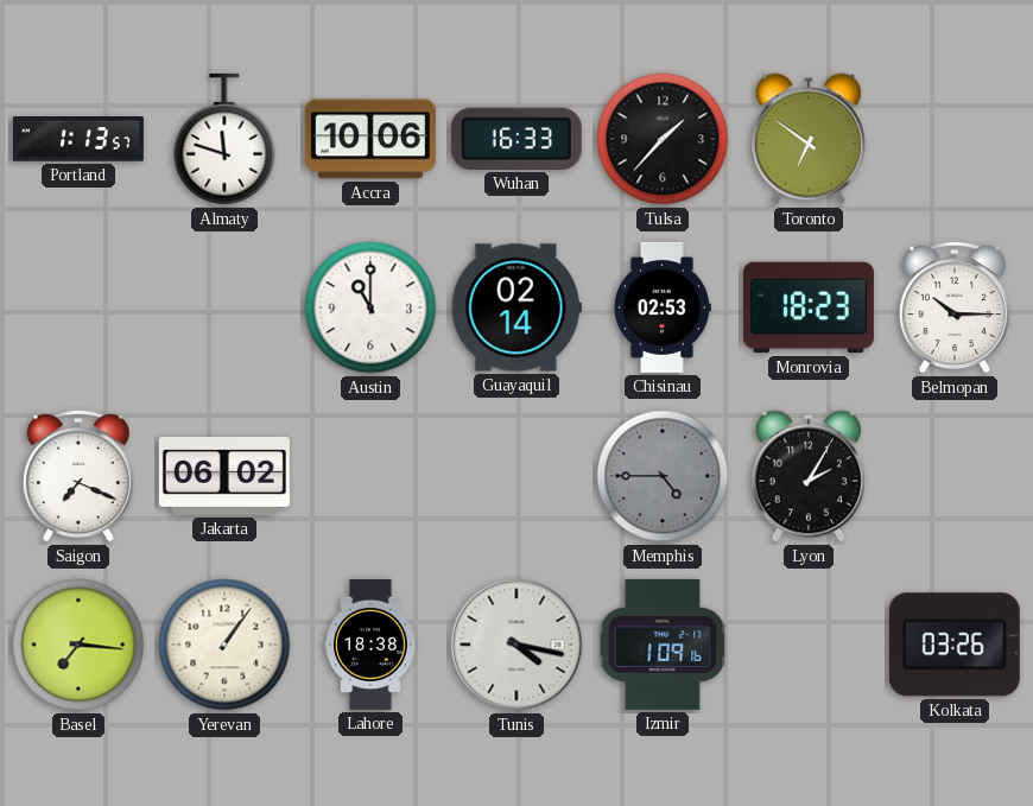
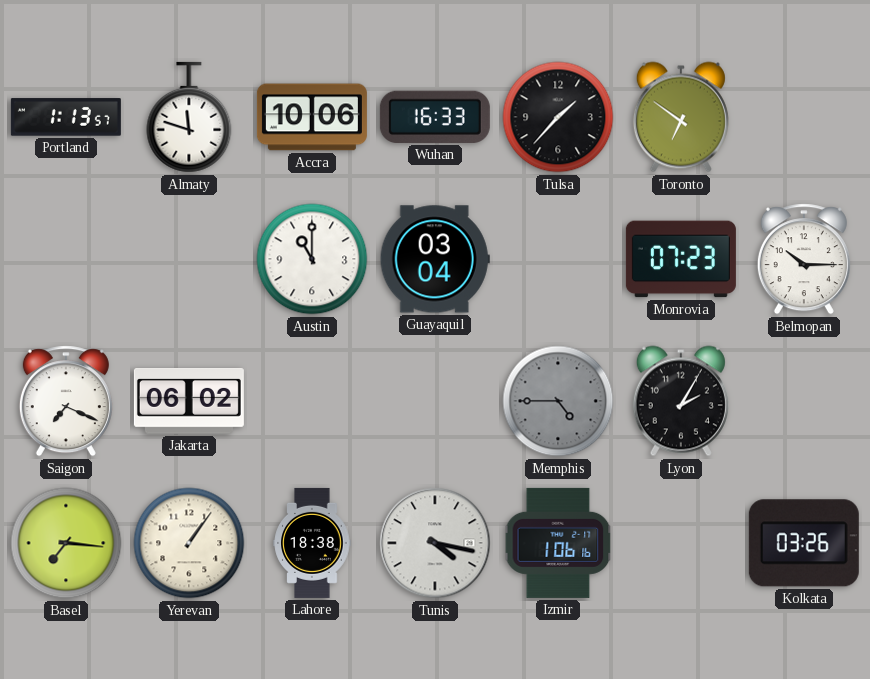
Guayaquil: 02:14 -> 03:04
Chisinau: 02:53 -> none
Monrovia: 18:23 -> 07:23
Izmir: 1:09 -> 1:06
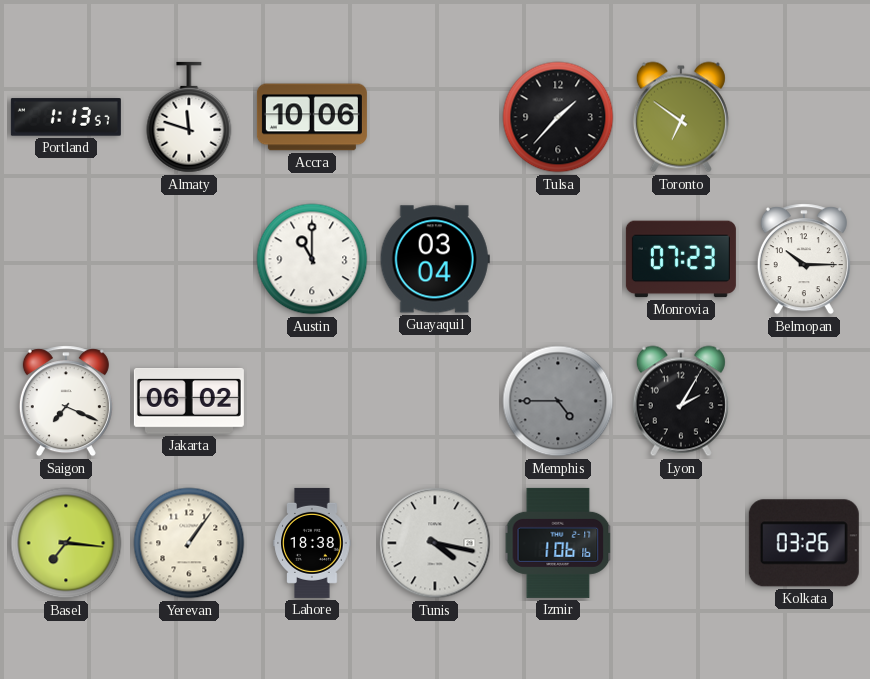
Wuhan: 16:33 -> none
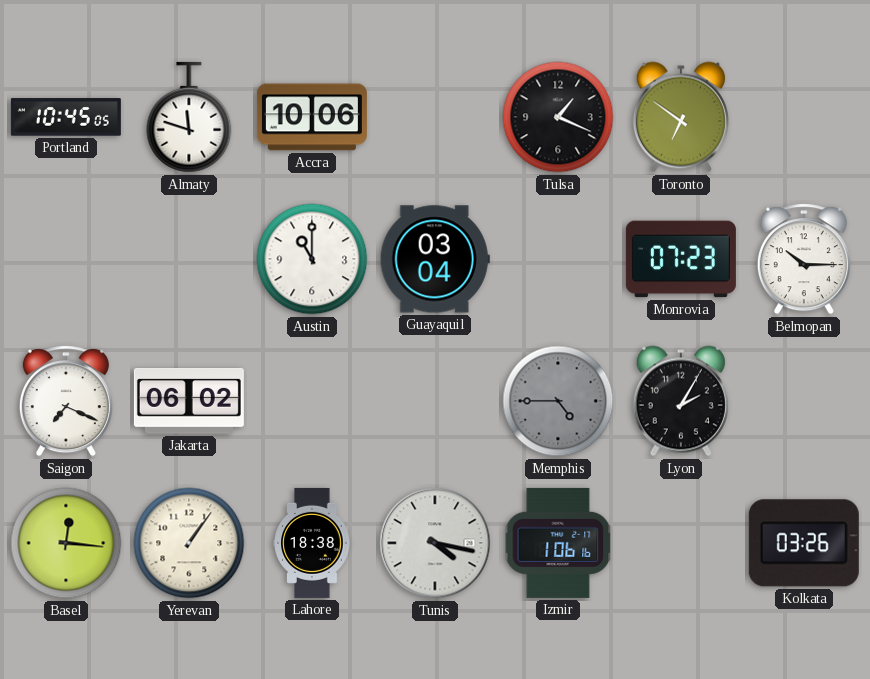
Portland: 1:13 -> 10:45
Tulsa: 1:37 -> 1:19
Basel: 7:16 -> 12:16
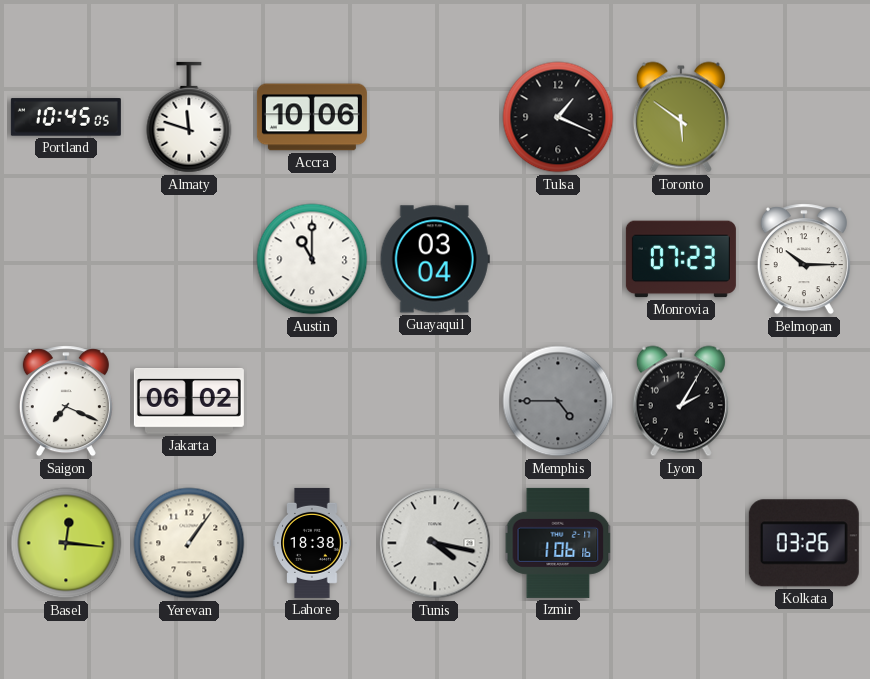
Toronto: 6:51 -> 5:51
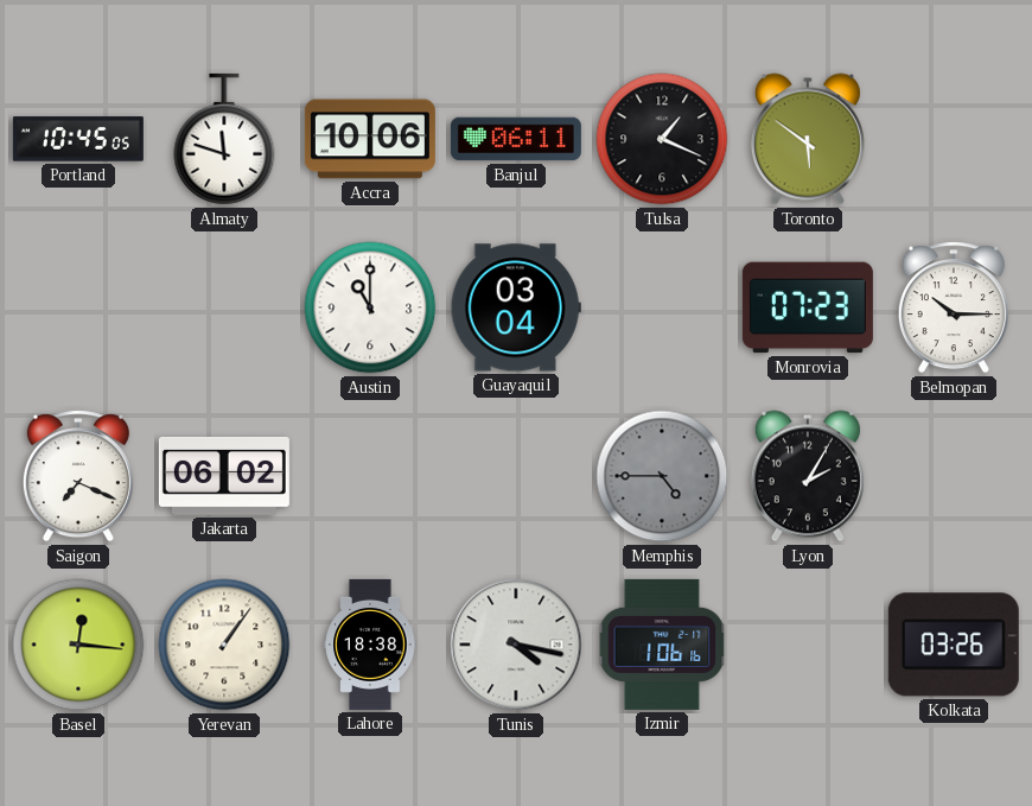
Banjul: none -> 06:11
